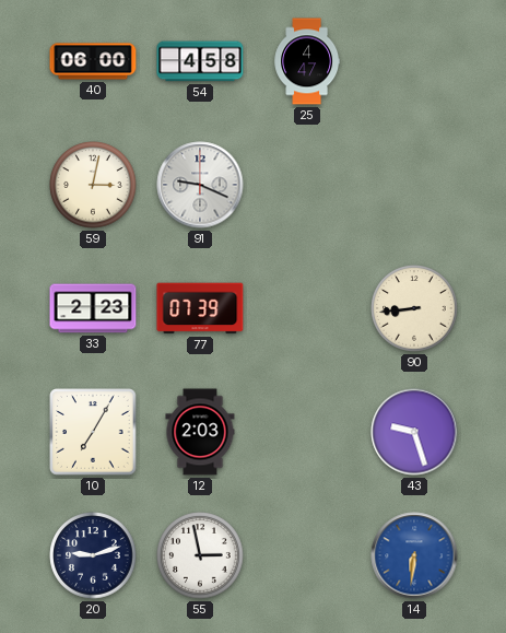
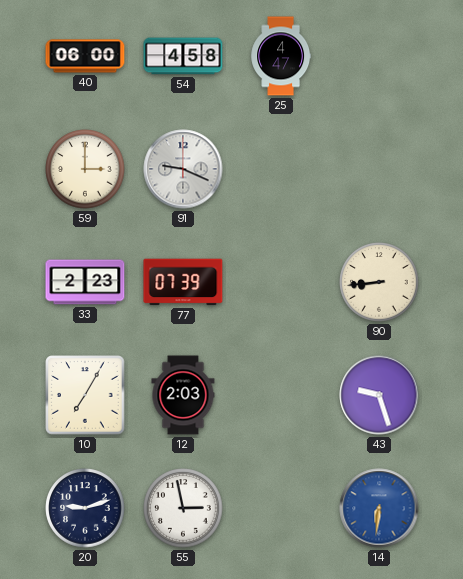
59: 3:02 -> 3:00
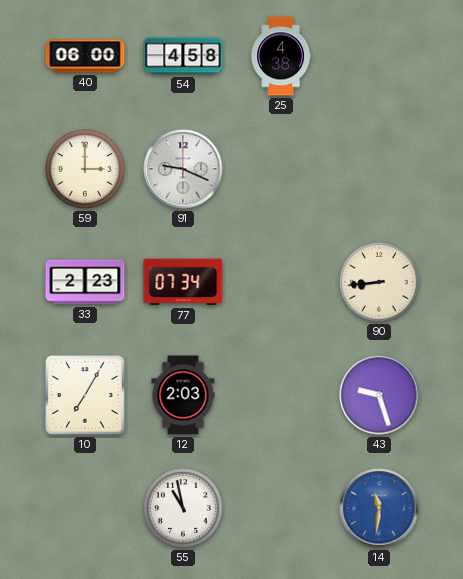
25: 4:47 -> 4:38
77: 07:39 -> 07:34
20: 9:12 -> none
55: 2:58 -> 10:58
14: 6:31 -> 11:31
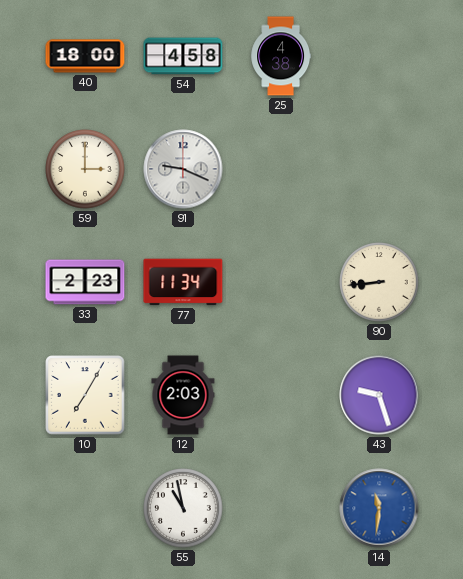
40: 06:00 -> 18:00
77: 07:34 -> 11:34
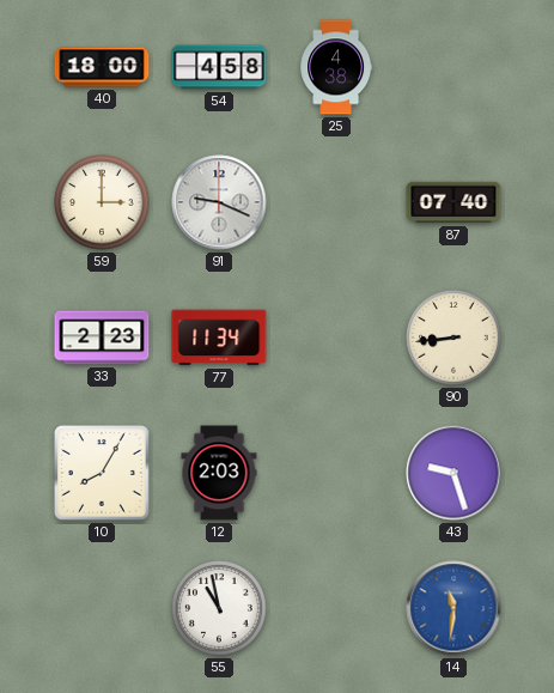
87: none -> 07:40
10: 7:05 -> 8:05
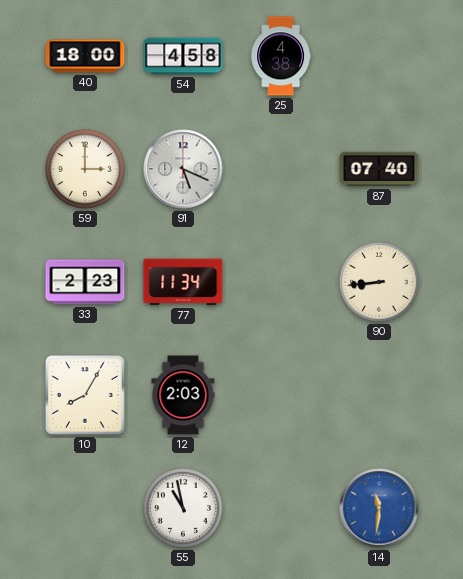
91: 9:19 -> 5:19
43: 9:27 -> none
